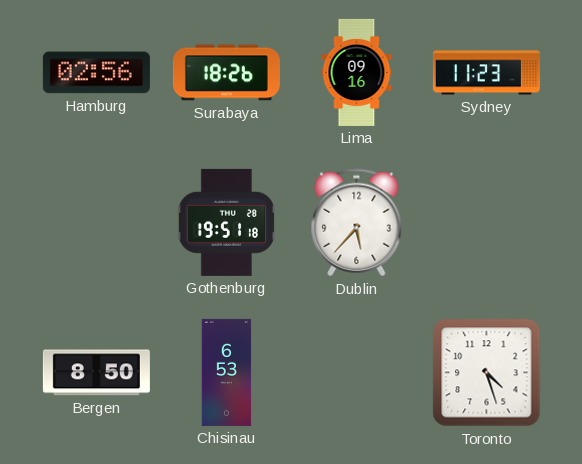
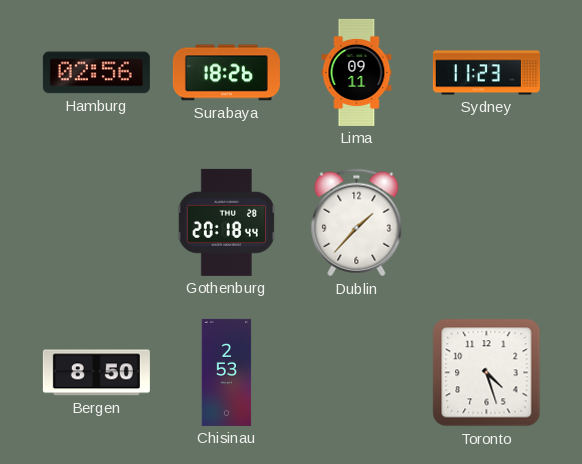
Lima: 09:16 -> 09:11
Gothenburg: 19:51 -> 20:18
Dublin: 5:37 -> 1:37
Chisinau: 6:53 -> 2:53
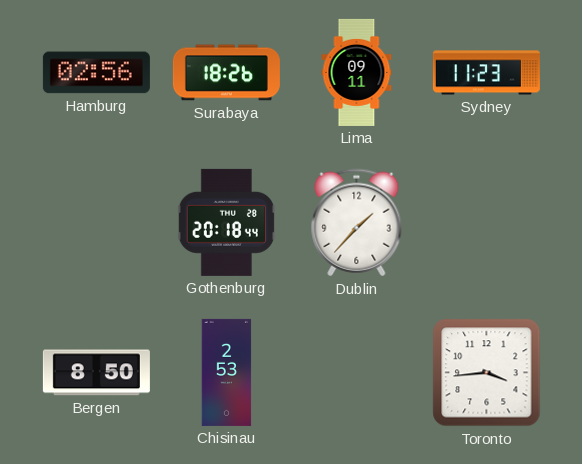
Toronto: 4:27 -> 3:44
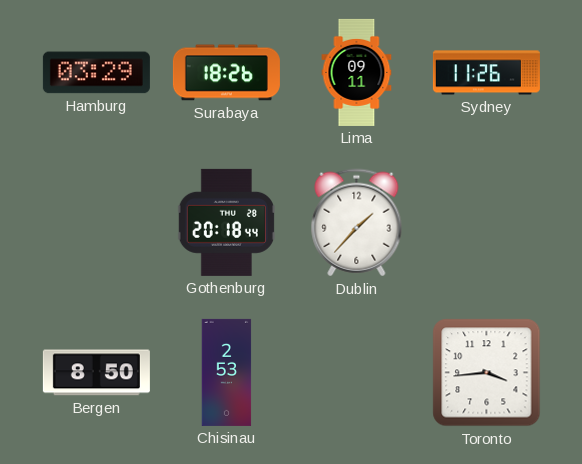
Hamburg: 02:56 -> 03:29
Sydney: 11:23 -> 11:26
